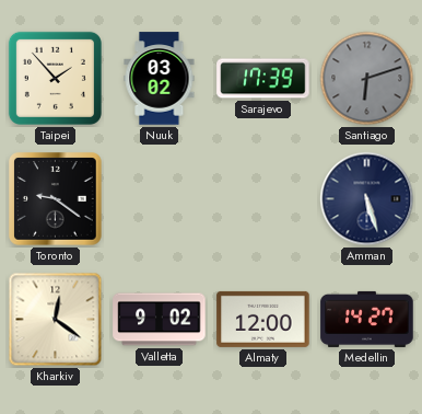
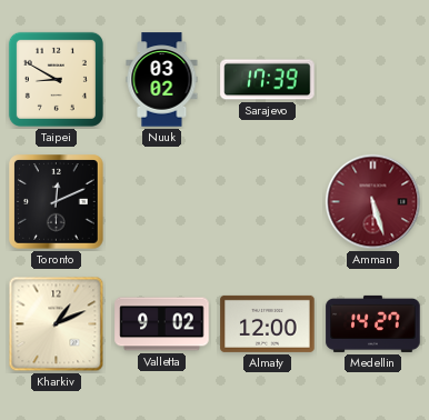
Taipei: 1:53 -> 8:50
Santiago: 6:12 -> none
Toronto: 9:21 -> 12:11
Amman dial: navy -> burgundy
Kharkiv: 12:21 -> 1:11
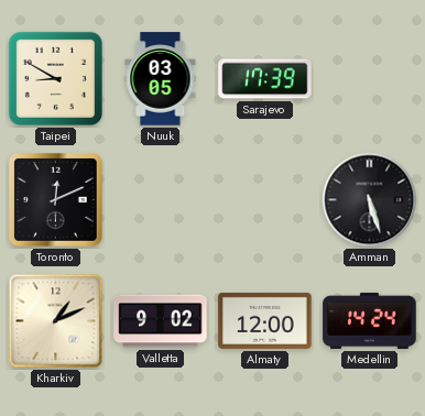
Nuuk: 03:02 -> 03:05
Amman dial: burgundy -> black
Medellin: 14:27 -> 14:24
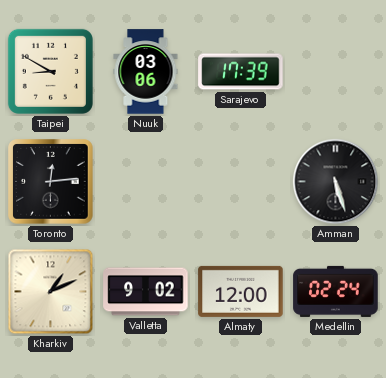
Nuuk: 03:05 -> 03:06
Toronto: 12:11 -> 12:14
Medellin: 14:24 -> 02:24
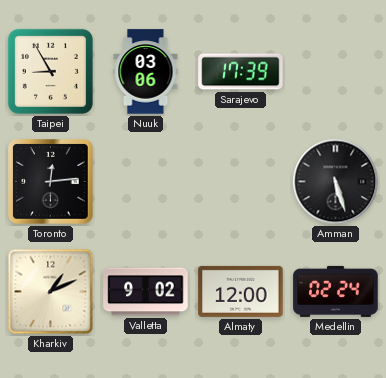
Taipei: 8:50 -> 8:55
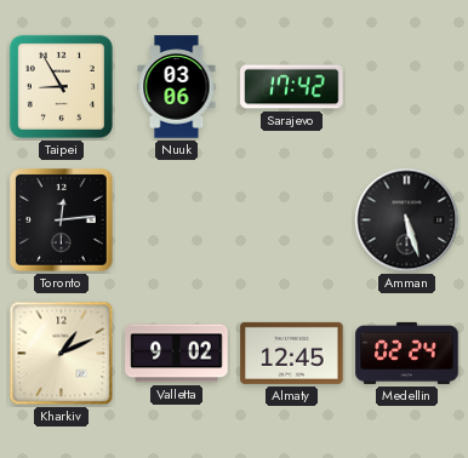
Sarajevo: 17:39 -> 17:42
Almaty: 12:00 -> 12:45
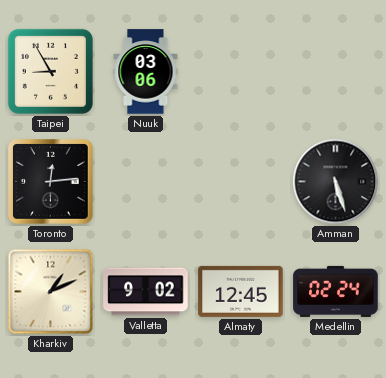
Sarajevo: 17:42 -> none
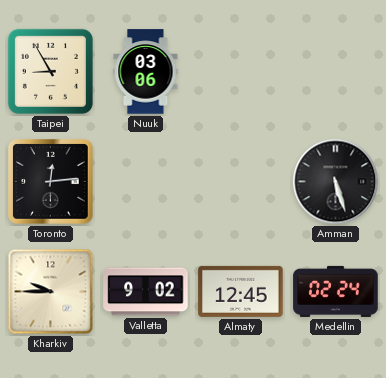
Kharkiv: 1:11 -> 9:45
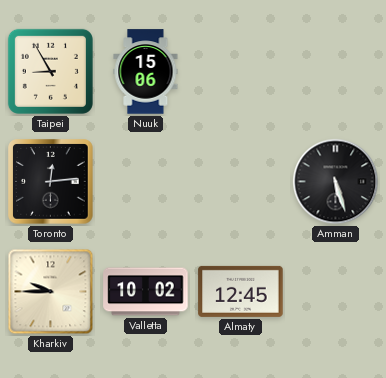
Nuuk: 03:06 -> 15:06
Valletta: 9:02 -> 10:02
Medellin: 02:24 -> none
